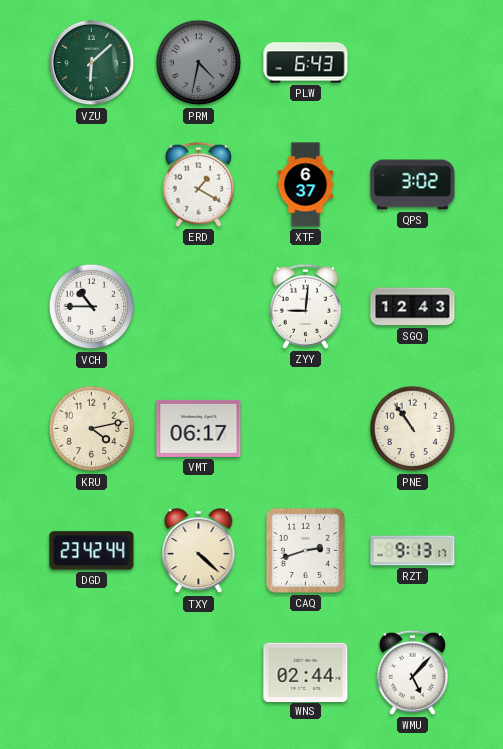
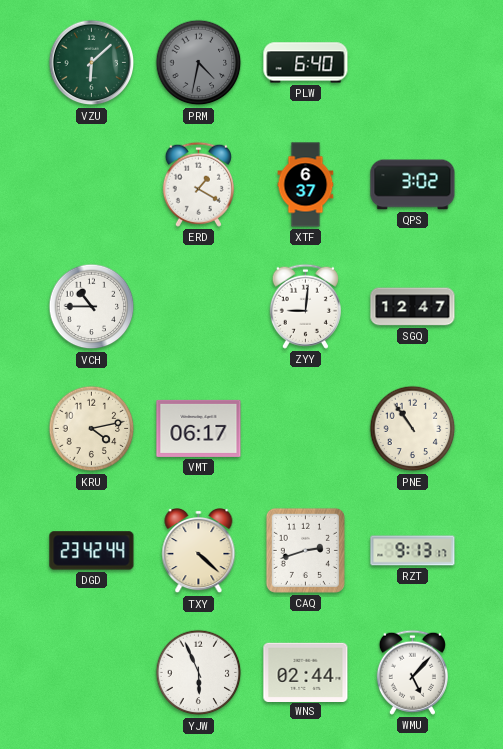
PLW: 6:43 -> 6:40
SGQ: 12:43 -> 12:47
YJW: none -> 5:56
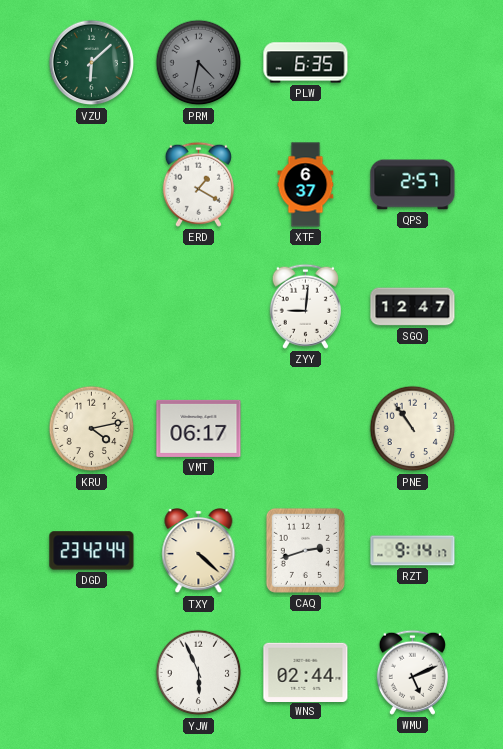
PLW: 6:40 -> 6:35
QPS: 3:02 -> 2:57
VCH: 10:45 -> none
RZT: 9:13 -> 9:14
WMU: 5:07 -> 5:11
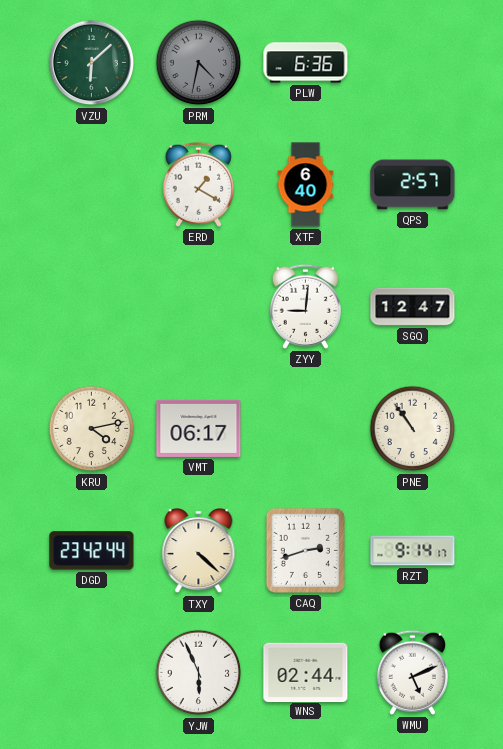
PLW: 6:35 -> 6:36
XTF: 6:37 -> 6:40
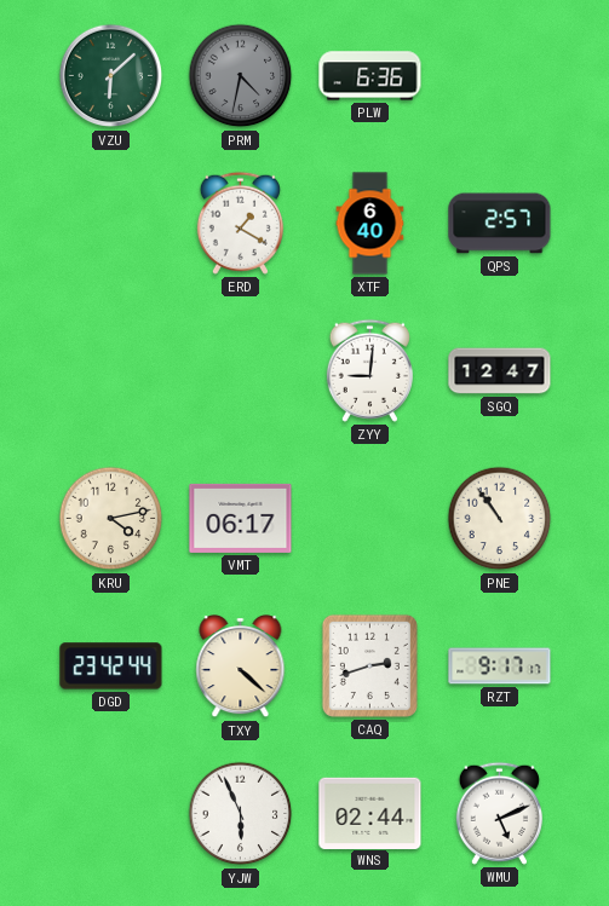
RZT: 9:14 -> 9:17
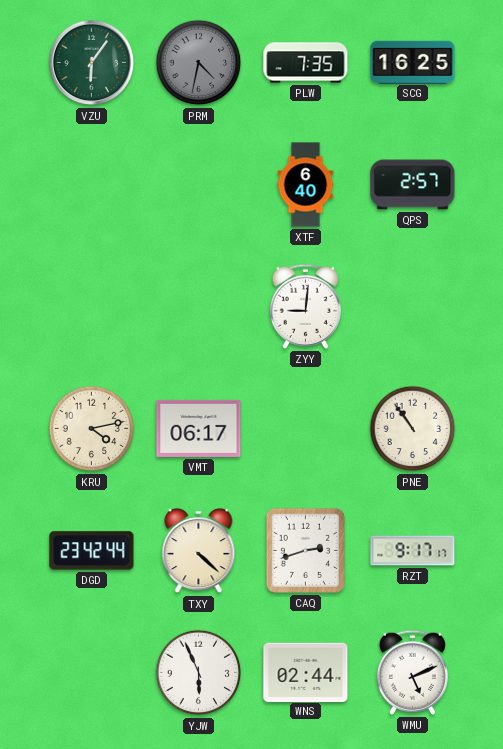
VZU: 6:08 -> 6:06
PLW: 6:36 -> 7:35
SCG: none -> 16:25
ERD: 1:20 -> none
SGQ: 12:47 -> none
